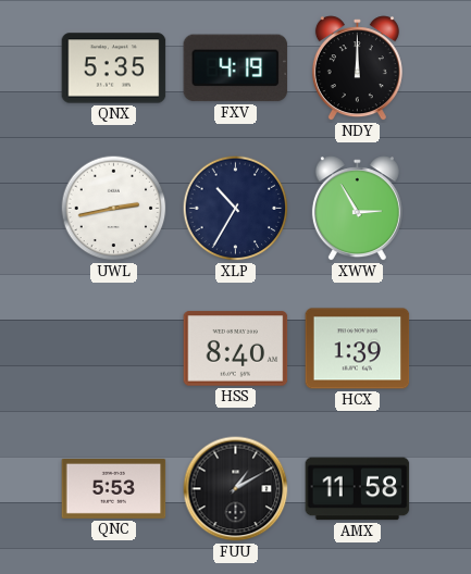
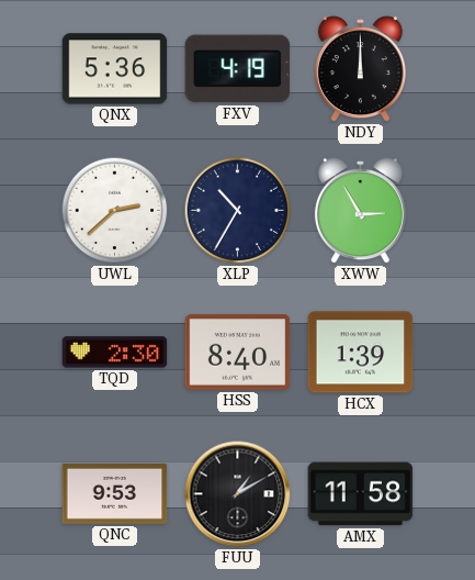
QNX: 5:35 -> 5:36
UWL: 2:43 -> 2:38
TQD: none -> 2:30
QNC: 5:53 -> 9:53
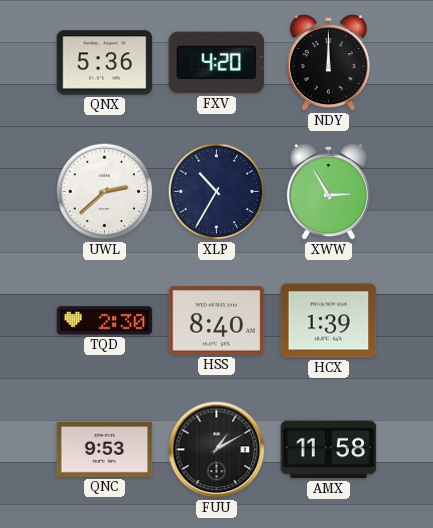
FXV: 4:19 -> 4:20
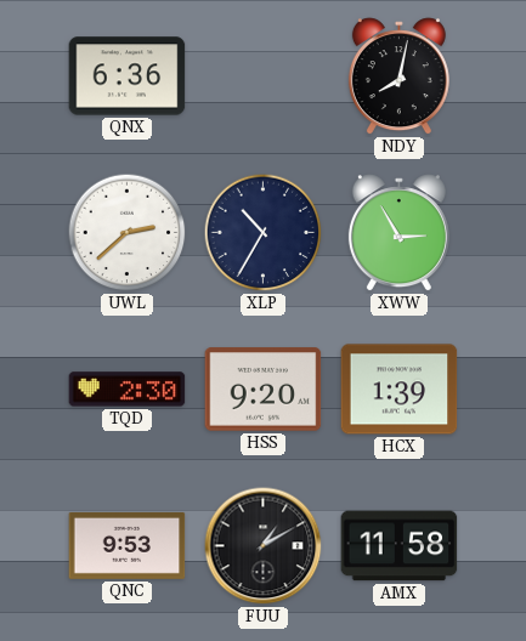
QNX: 5:36 -> 6:36
FXV: 4:20 -> none
NDY: 12:00 -> 8:02
HSS: 8:40 -> 9:20
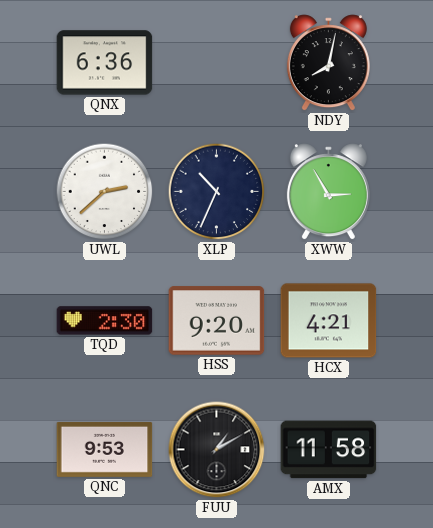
XLP: 10:35 -> 10:34
HCX: 1:39 -> 4:21
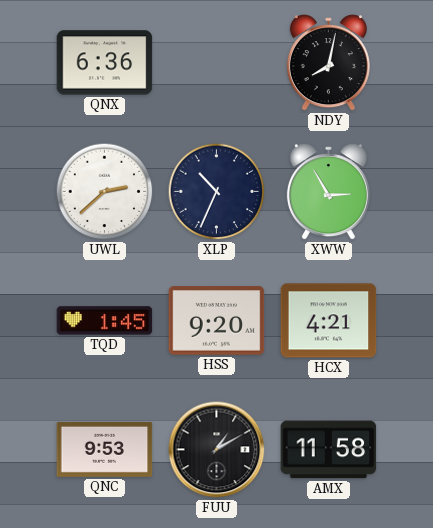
TQD: 2:30 -> 1:45
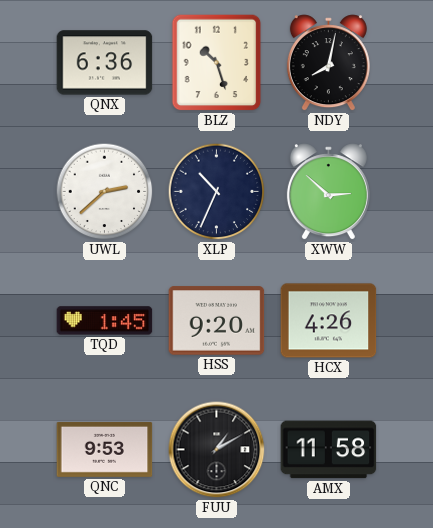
BLZ: none -> 10:27
XWW: 2:55 -> 2:52
HCX: 4:21 -> 4:26
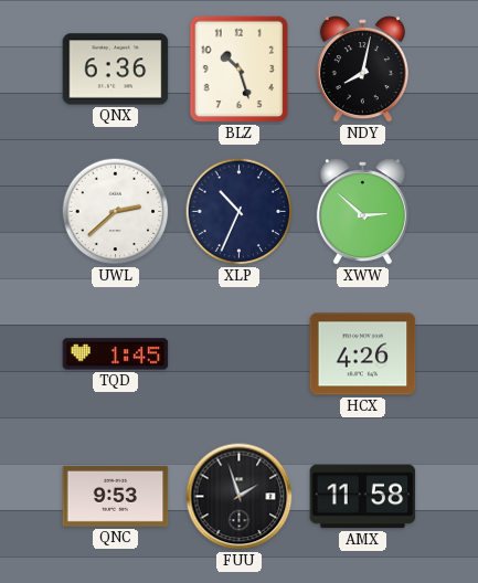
HSS: 9:20 -> none
FUU: 1:10 -> 1:57
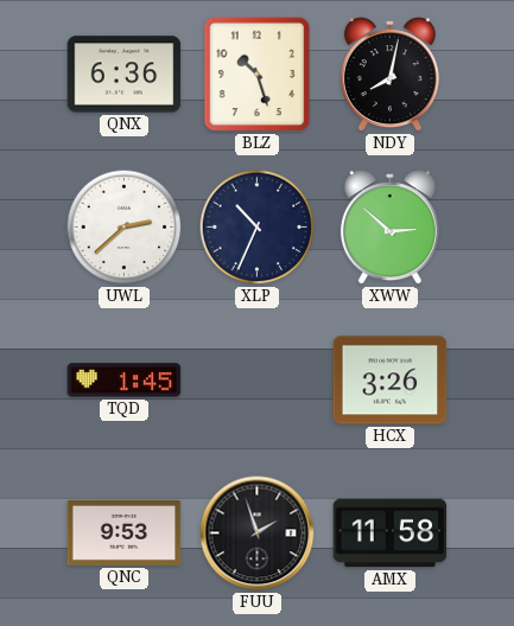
HCX: 4:26 -> 3:26
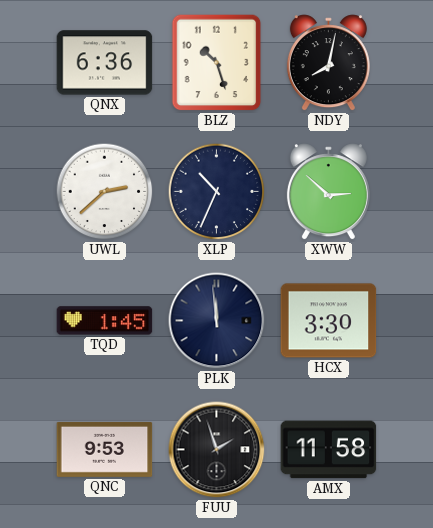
PLK: none -> 11:59
HCX: 3:26 -> 3:30
